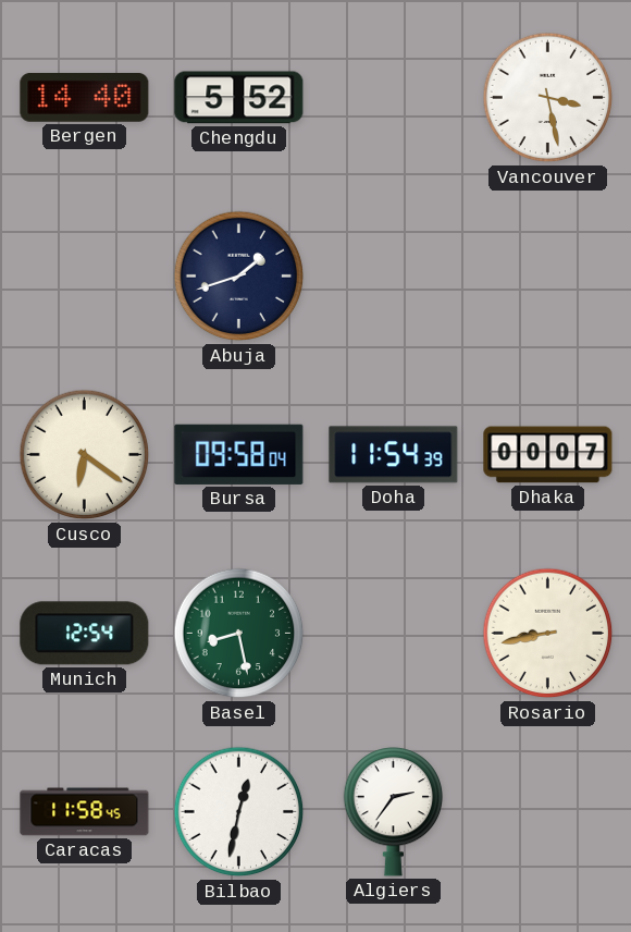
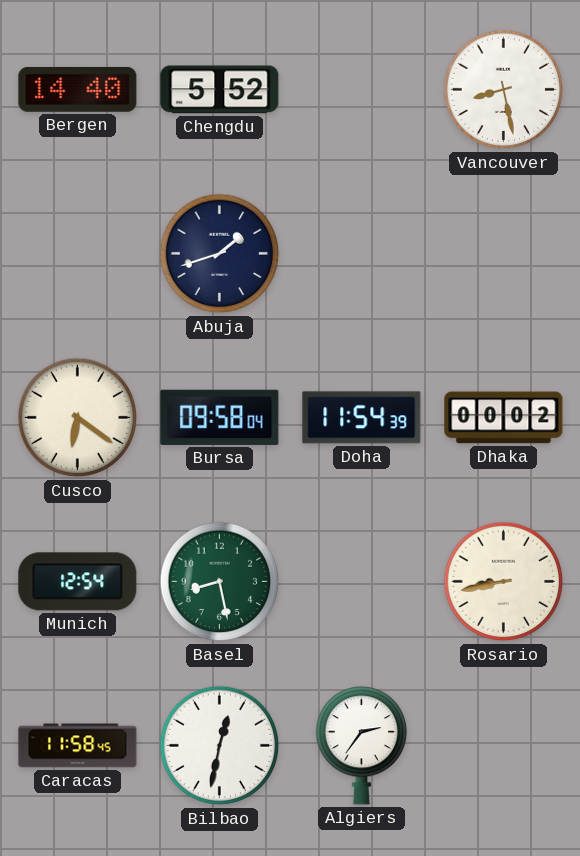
Vancouver: 3:28 -> 8:28
Dhaka: 00:07 -> 00:02
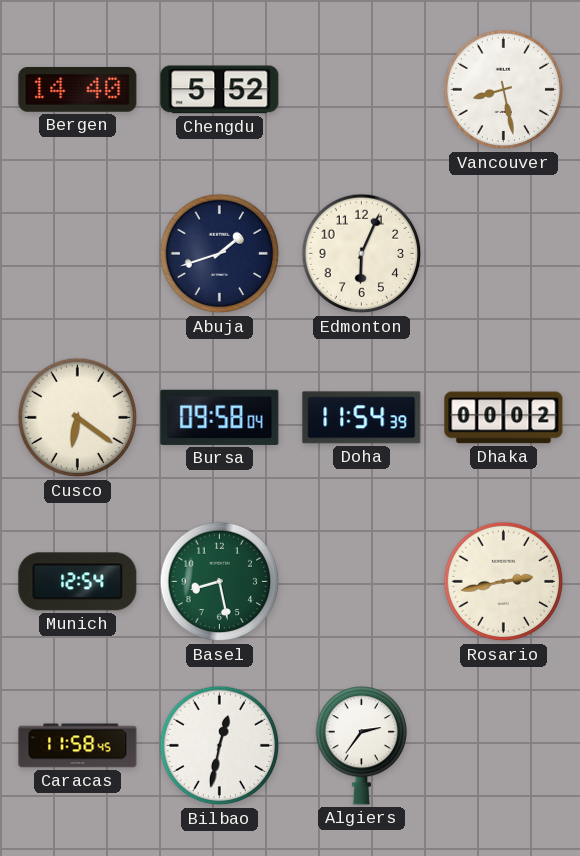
Edmonton: none -> 6:04
Rosario: 8:43 -> 2:43
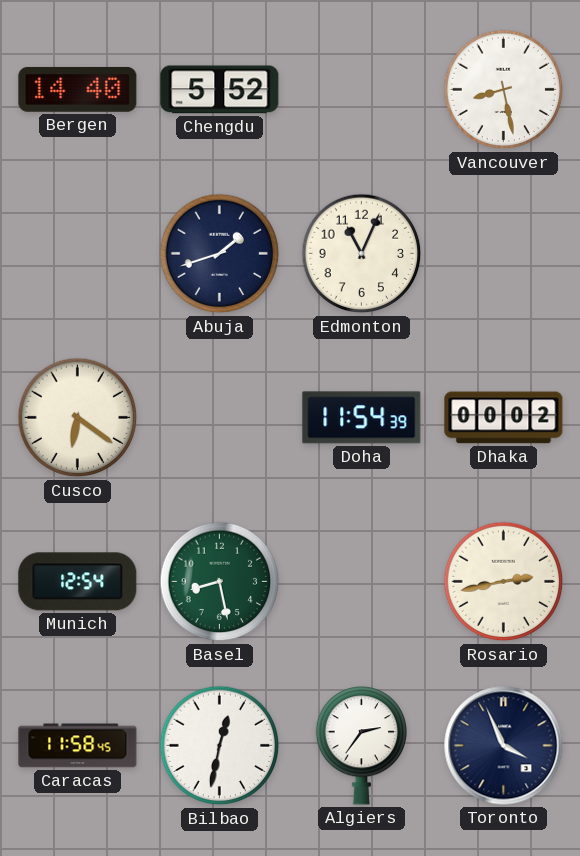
Edmonton: 6:04 -> 11:04
Bursa: 09:58 -> none
Toronto: none -> 3:56
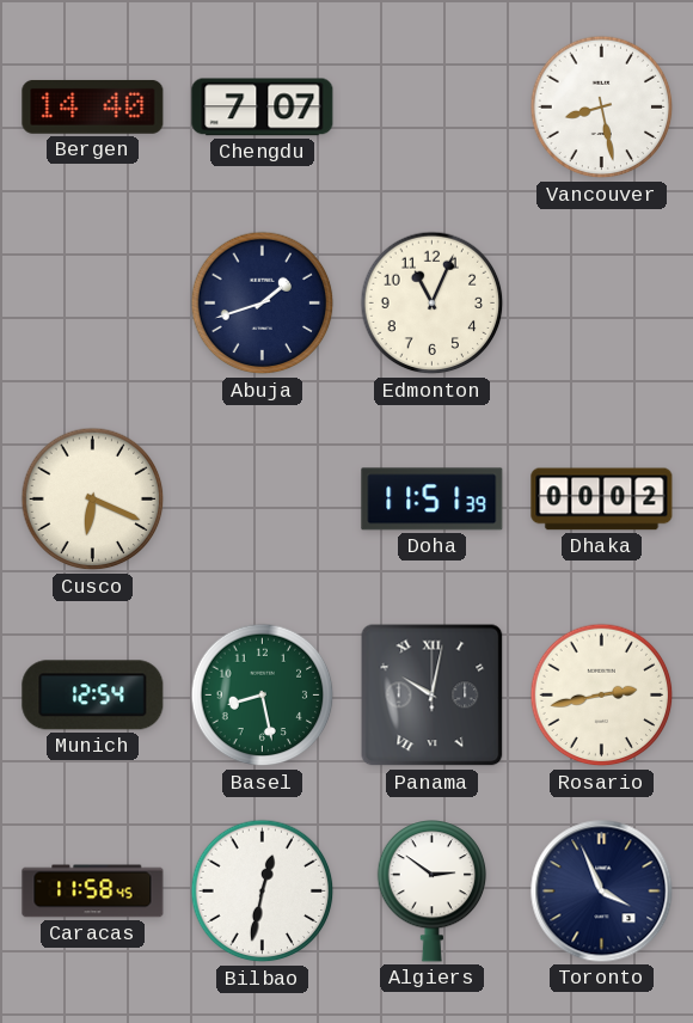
Chengdu: 5:52 -> 7:07
Cusco: 6:21 -> 6:19
Doha: 11:54 -> 11:51
Panama: none -> 10:02
Algiers: 2:36 -> 2:51
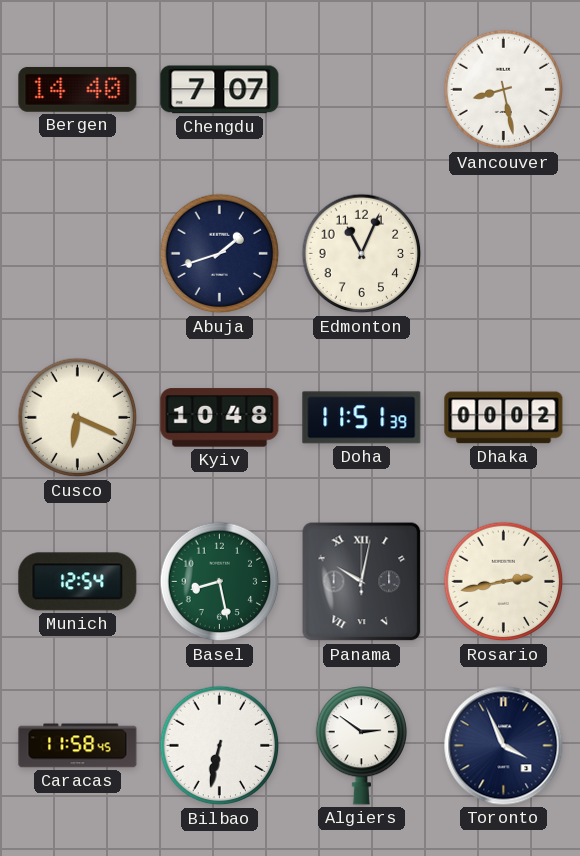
Kyiv: none -> 10:48
Bilbao: 12:32 -> 6:32
